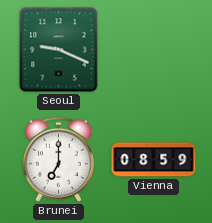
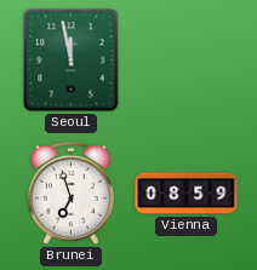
Seoul: 9:19 -> 11:58
Brunei: 7:00 -> 6:57
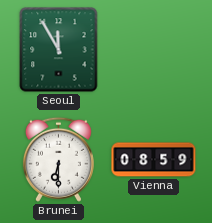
Seoul: 11:58 -> 11:55
Brunei: 6:57 -> 6:30
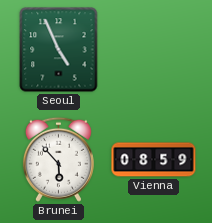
Seoul: 11:55 -> 4:56
Brunei: 6:30 -> 5:53
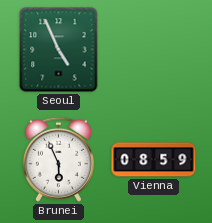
Brunei: 5:53 -> 5:56
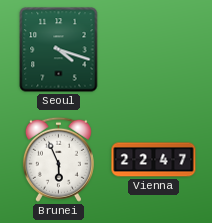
Seoul: 4:56 -> 4:18
Vienna: 08:59 -> 22:47
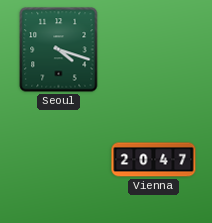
Brunei: 5:56 -> none
Vienna: 22:47 -> 20:47
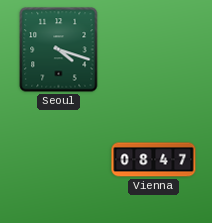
Vienna: 20:47 -> 08:47
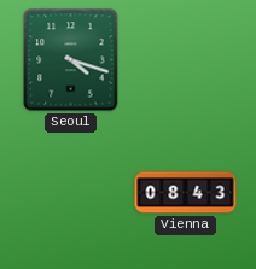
Vienna: 08:47 -> 08:43
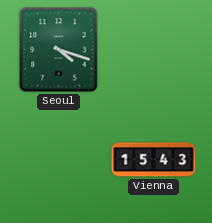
Vienna: 08:43 -> 15:43
